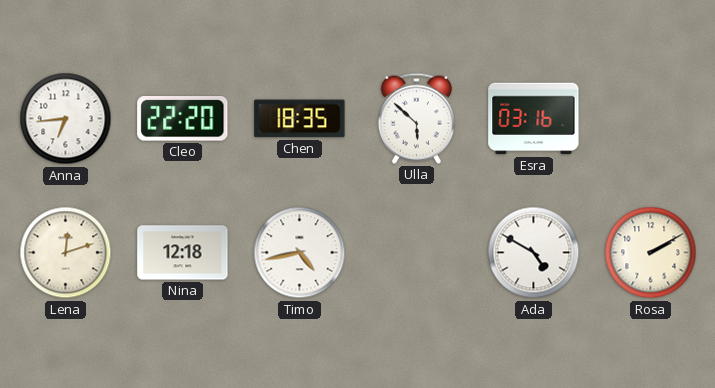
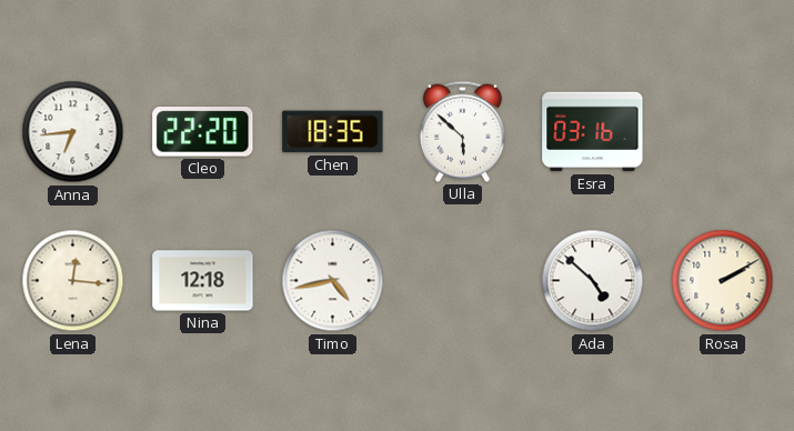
Lena: 12:12 -> 12:16
Ada: 4:50 -> 4:52
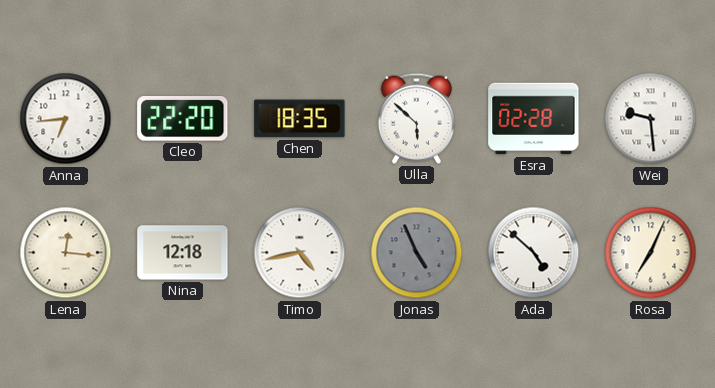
Esra: 03:16 -> 02:28
Wei: none -> 9:29
Jonas: none -> 4:56
Rosa: 2:10 -> 7:04
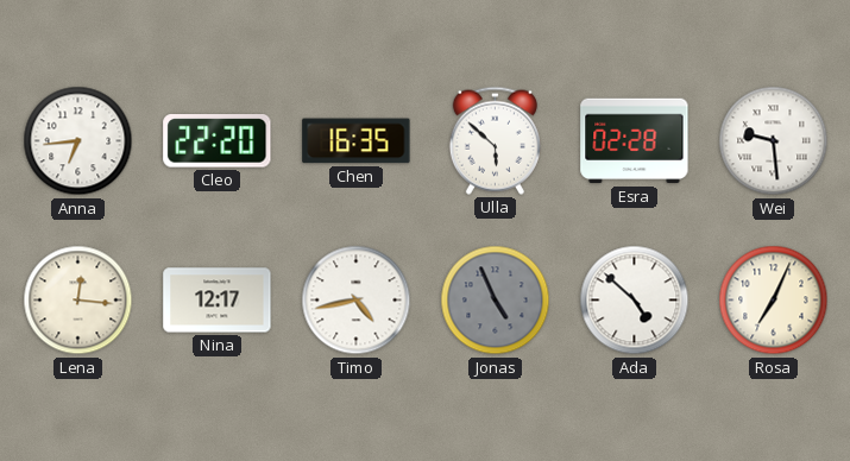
Chen: 18:35 -> 16:35
Nina: 12:18 -> 12:17
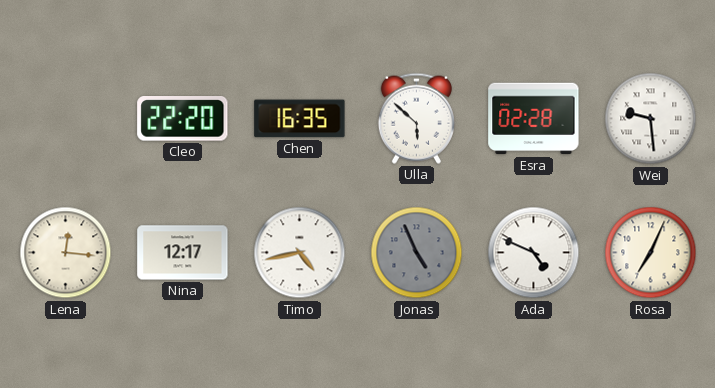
Anna: 6:44 -> none
Ada: 4:52 -> 4:49
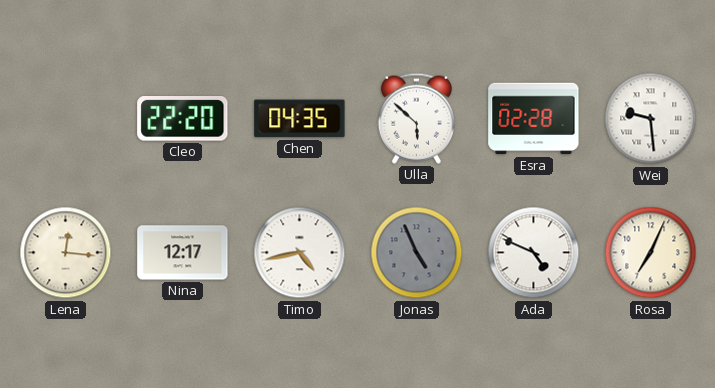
Chen: 16:35 -> 04:35
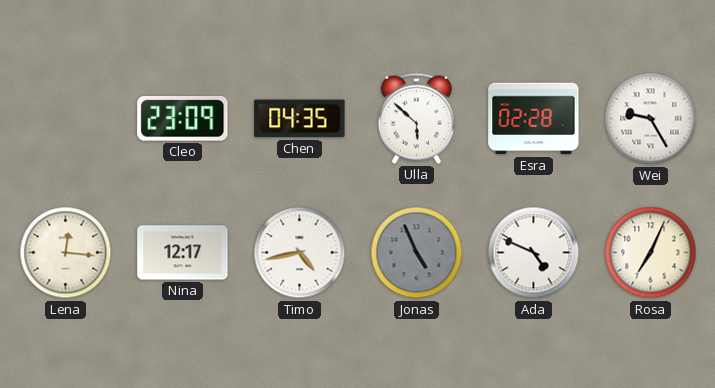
Cleo: 22:20 -> 23:09
Wei: 9:29 -> 9:25
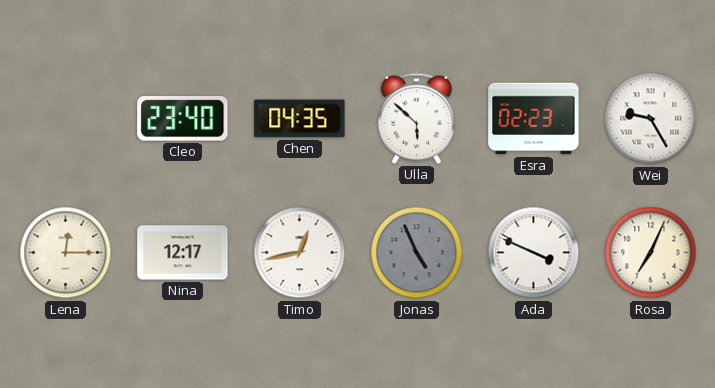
Cleo: 23:09 -> 23:40
Esra: 02:28 -> 02:23
Lena: 12:16 -> 12:15
Timo: 4:43 -> 12:43
Ada: 4:49 -> 3:49
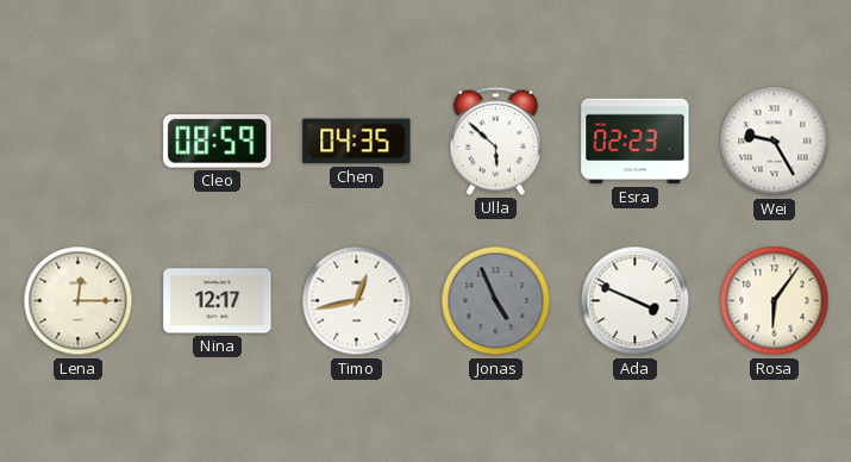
Cleo: 23:40 -> 08:59
Rosa: 7:04 -> 6:06
